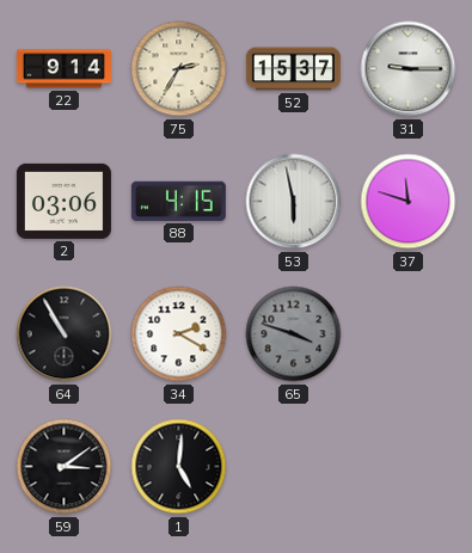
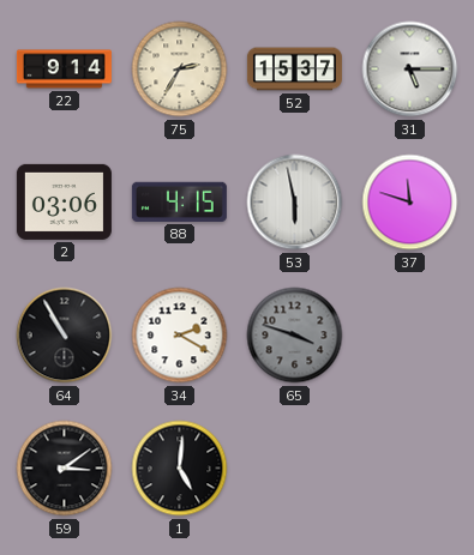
31: 9:15 -> 5:15
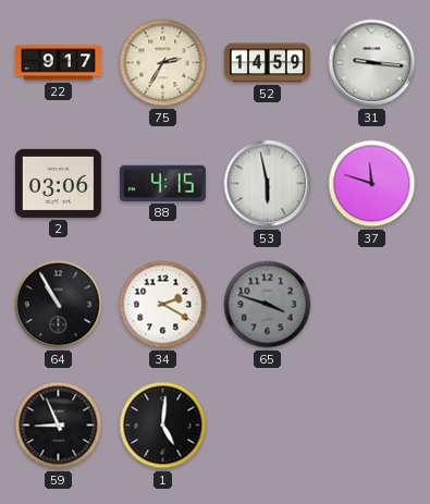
22: 9:14 -> 9:17
52: 15:37 -> 14:59
31: 5:15 -> 9:16
59: 3:09 -> 8:56
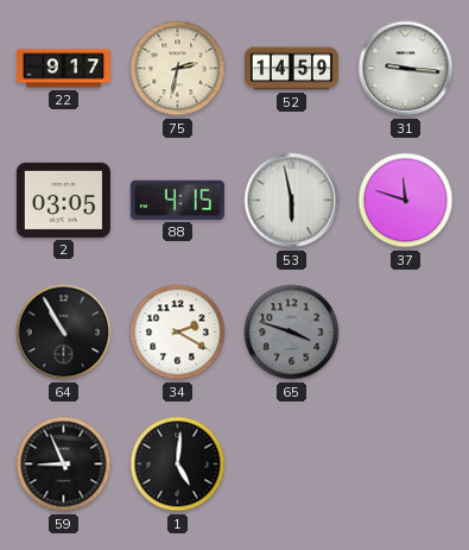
75: 2:35 -> 2:32
2: 03:06 -> 03:05
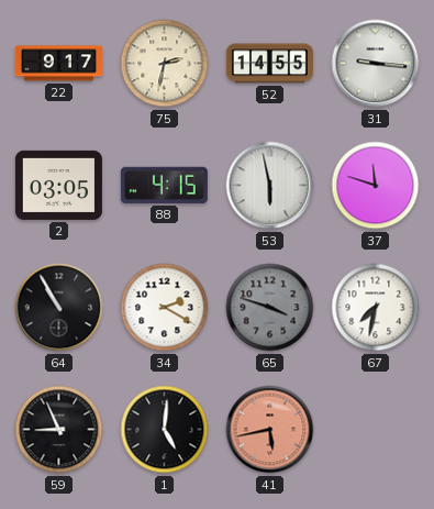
52: 14:59 -> 14:55
67: none -> 7:32
41: none -> 5:43
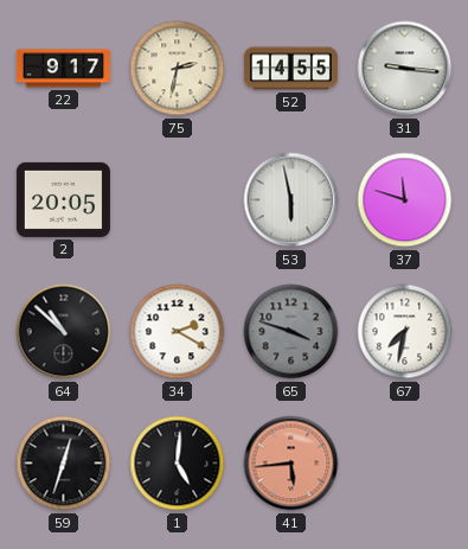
2: 03:05 -> 20:05
88: 4:15 -> none
64: 10:55 -> 10:52
59: 8:56 -> 12:33
41: 5:43 -> 5:44
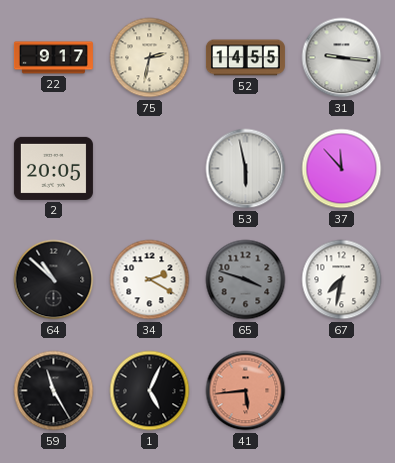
37: 11:48 -> 11:53
59: 12:33 -> 11:25
1: 5:01 -> 5:04
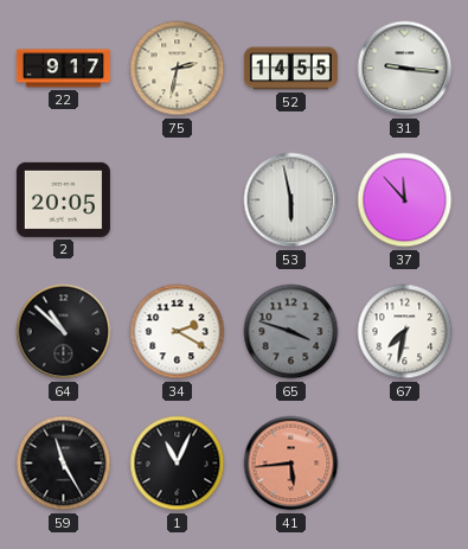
1: 5:04 -> 11:04
